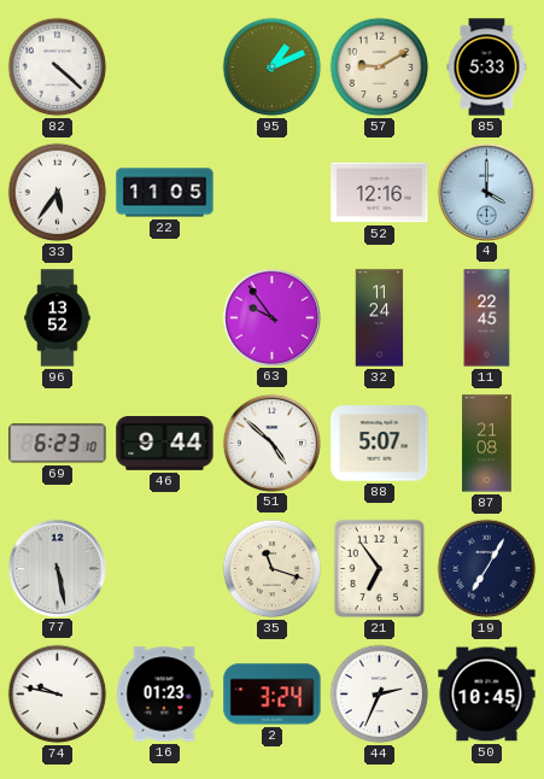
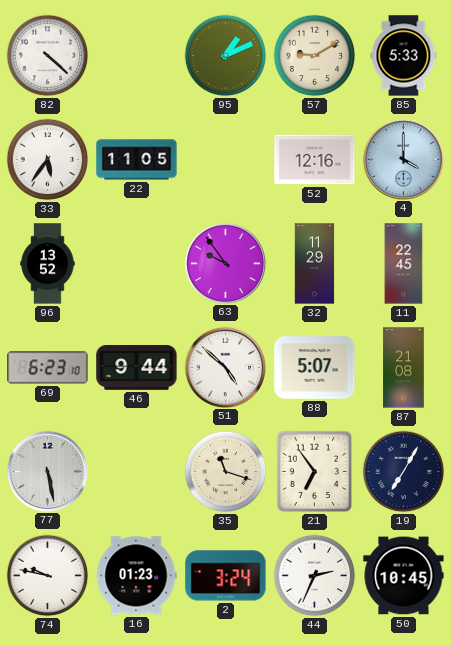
32: 11:24 -> 11:29
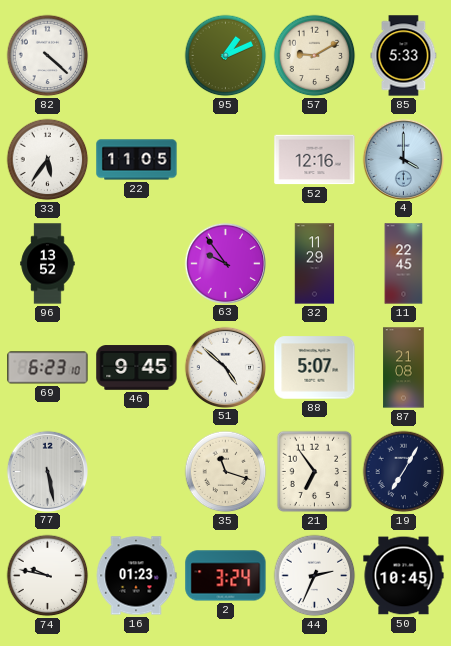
46: 9:44 -> 9:45
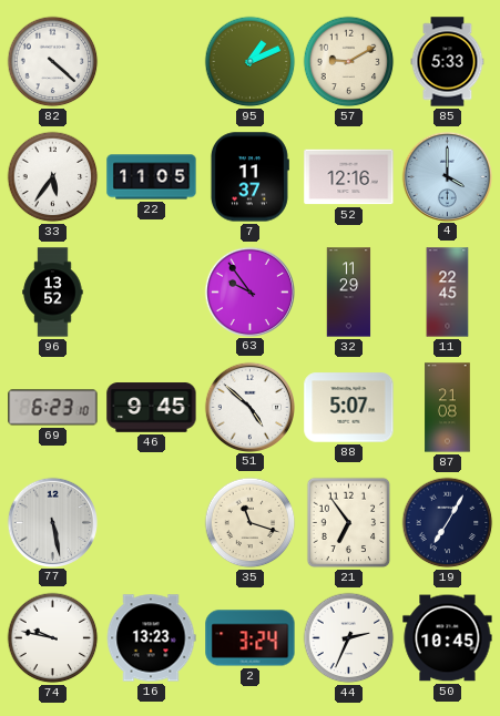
7: none -> 11:37
16: 01:23 -> 13:23
